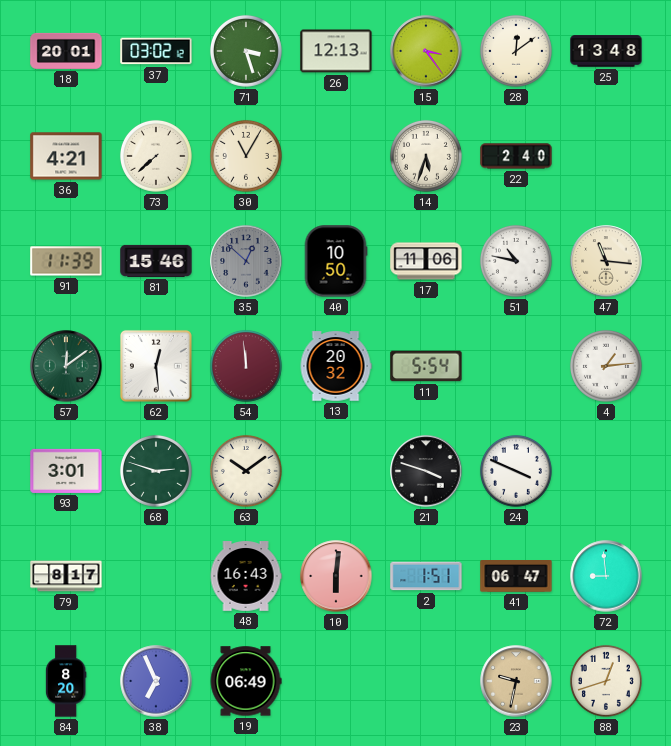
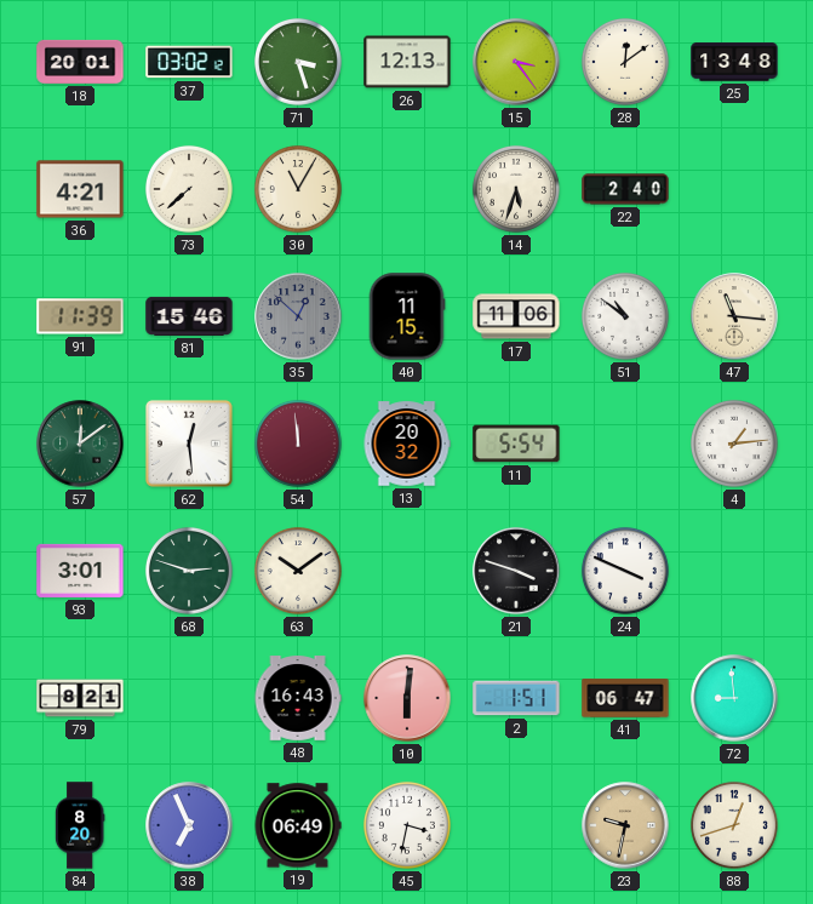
40: 10:50 -> 11:15
51: 10:47 -> 10:51
79: 8:17 -> 8:21
45: none -> 3:32
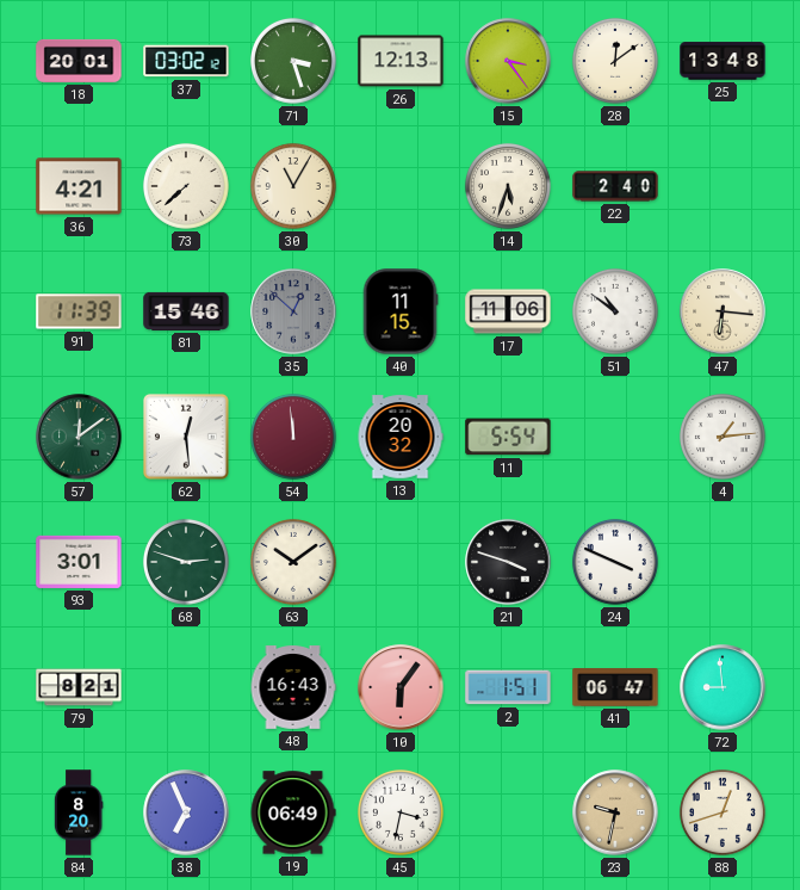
47: 11:16 -> 6:16
10: 6:01 -> 6:06
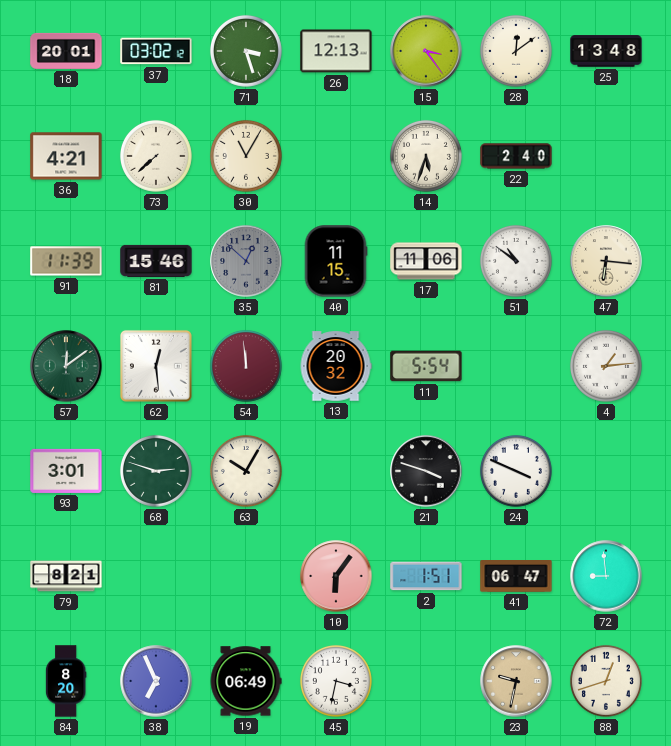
63: 10:09 -> 10:05
48: 16:43 -> none
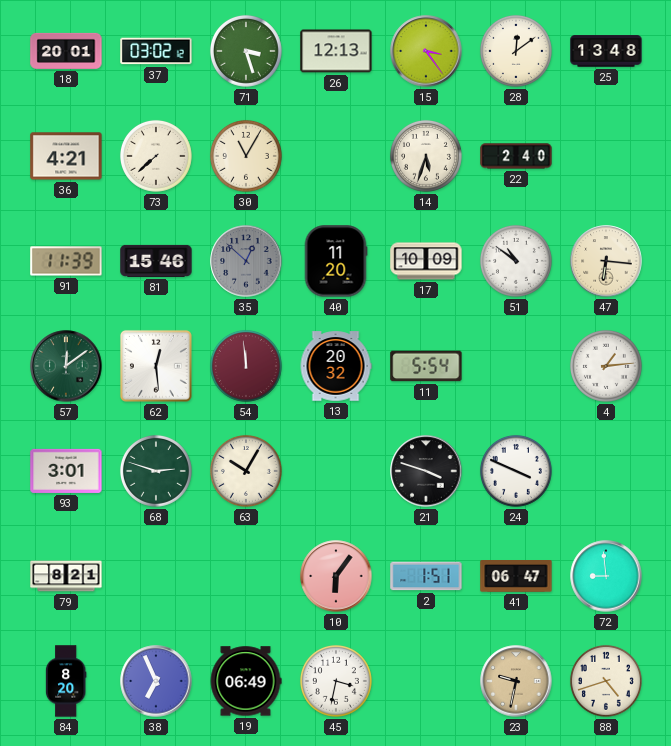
40: 11:15 -> 11:20
17: 11:06 -> 10:09
88: 12:42 -> 4:42
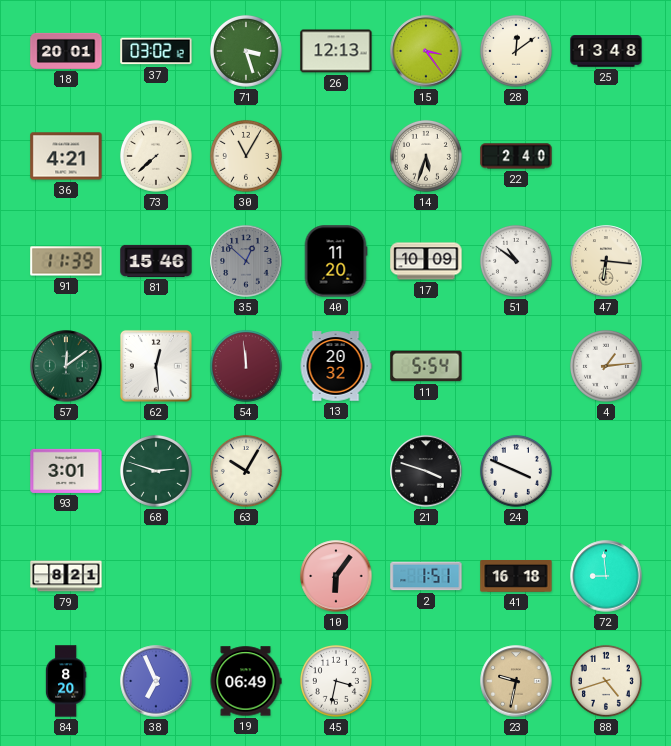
41: 06:47 -> 16:18
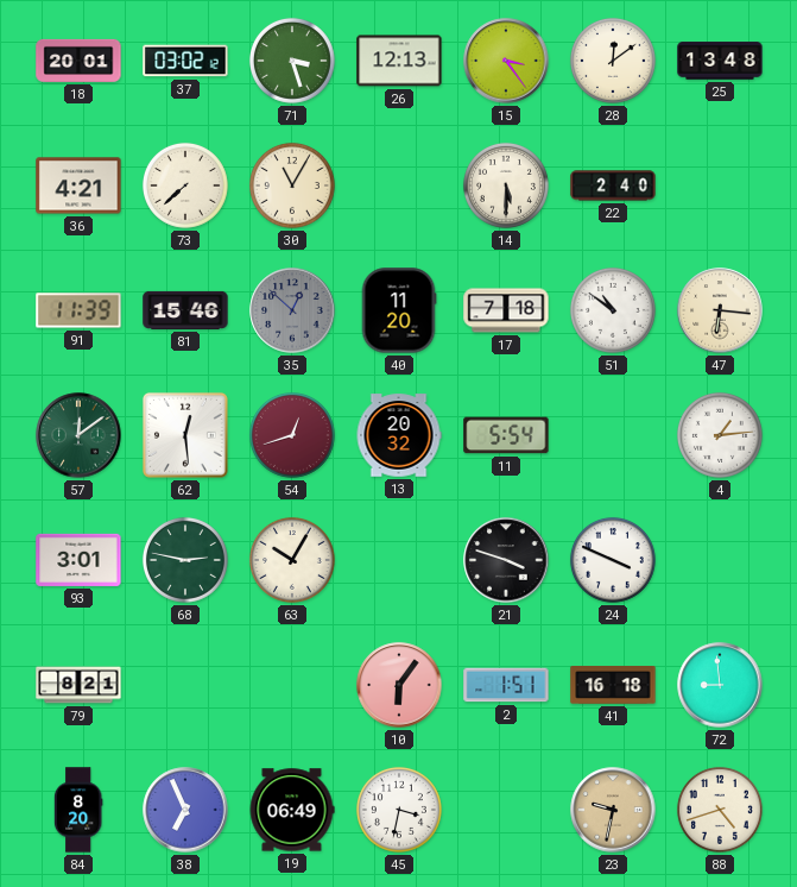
14: 5:33 -> 5:30
17: 10:09 -> 7:18
54: 11:59 -> 12:42
68: 2:48 -> 2:47
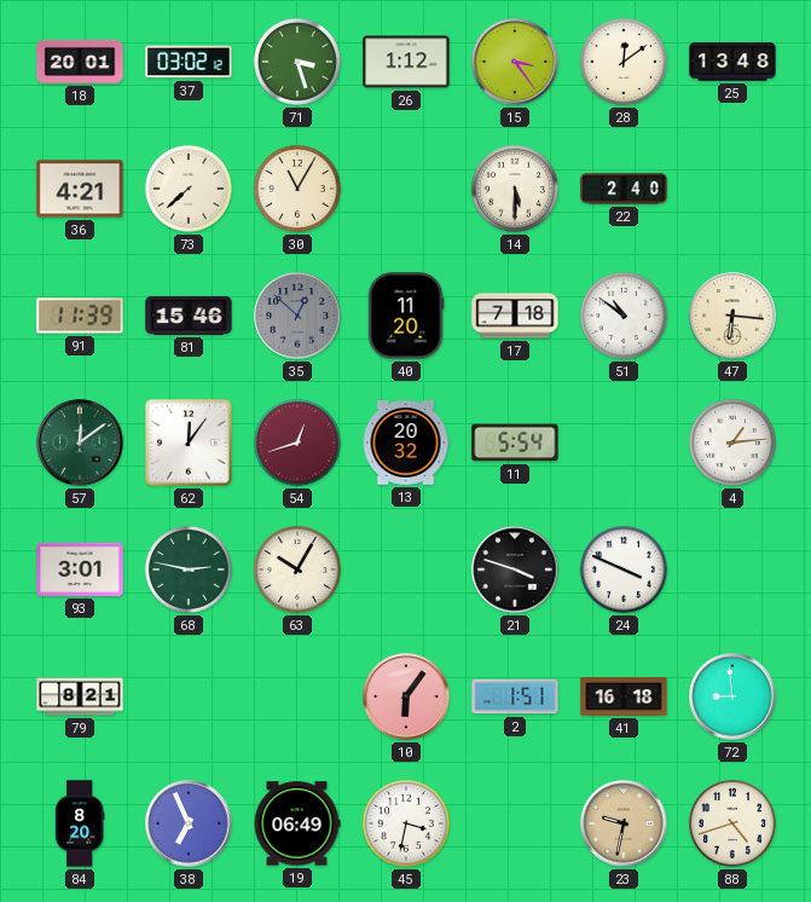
26: 12:13 -> 1:12
62: 12:29 -> 12:06
